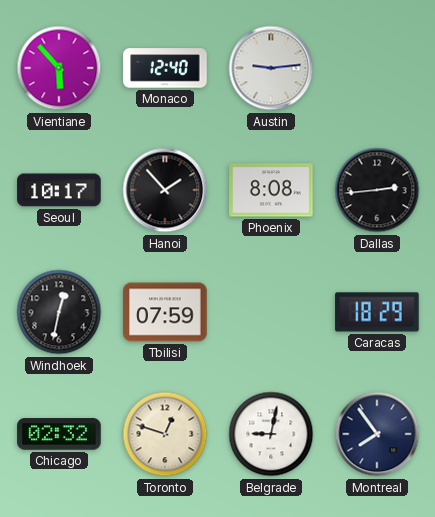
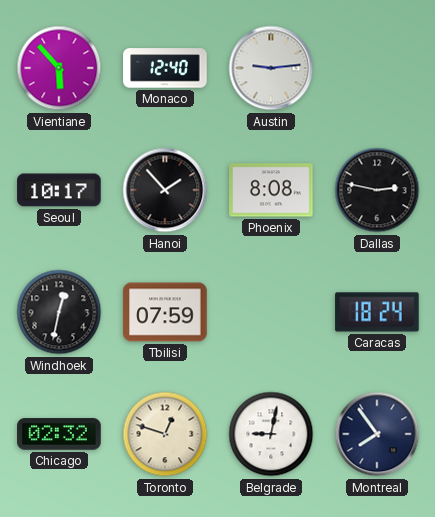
Dallas: 2:44 -> 2:47
Caracas: 18:29 -> 18:24
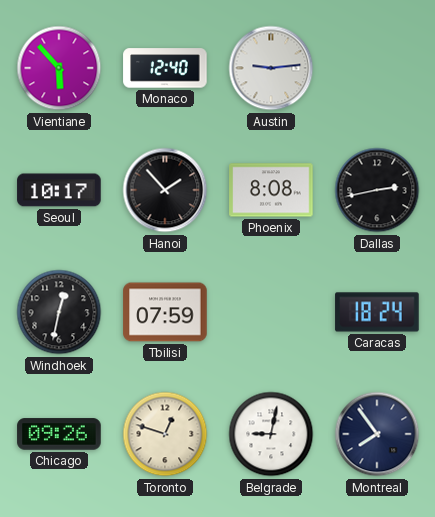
Dallas: 2:47 -> 2:43
Chicago: 02:32 -> 09:26
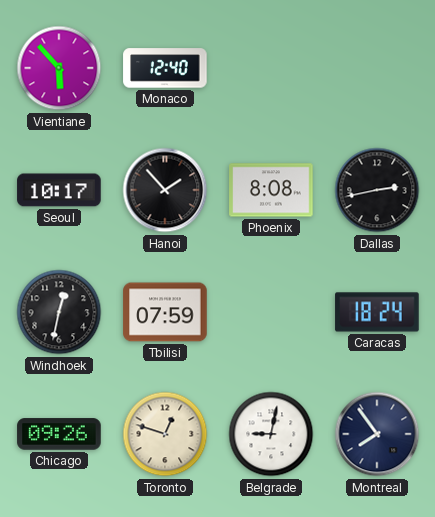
Austin: 9:14 -> none
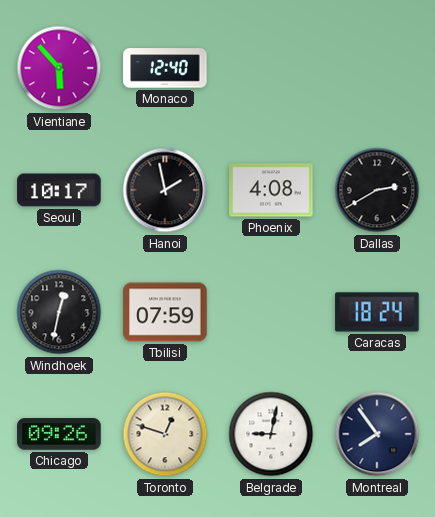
Hanoi: 1:53 -> 1:58
Phoenix: 8:08 -> 4:08
Dallas: 2:43 -> 2:40
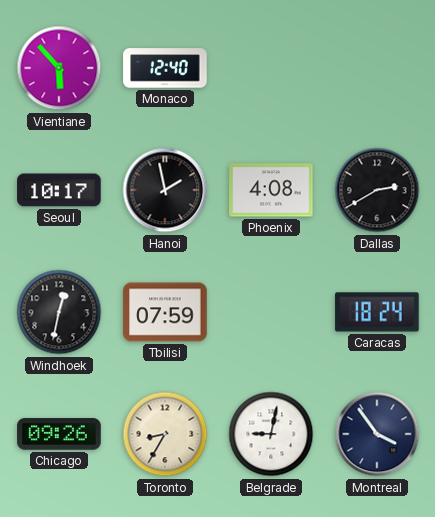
Toronto: 12:48 -> 8:35
Montreal: 7:54 -> 3:54
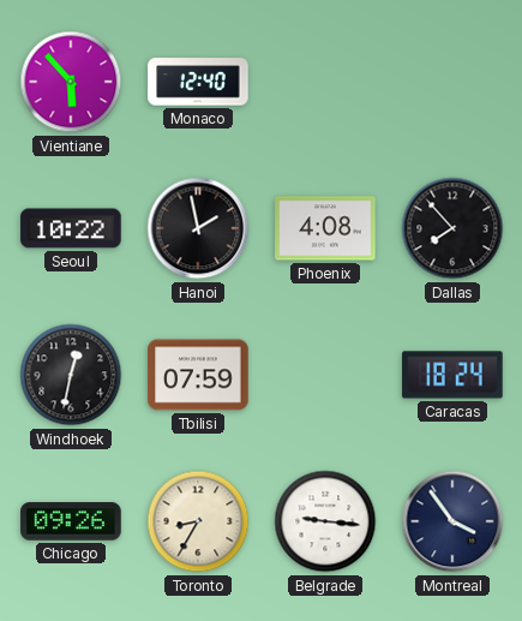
Seoul: 10:17 -> 10:22
Dallas: 2:40 -> 7:53
Belgrade: 9:02 -> 9:16
